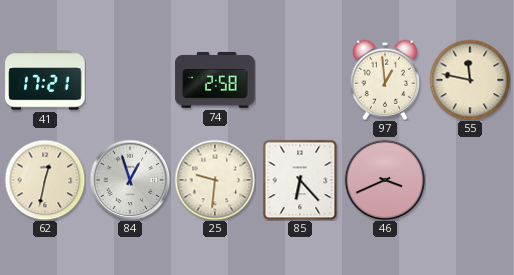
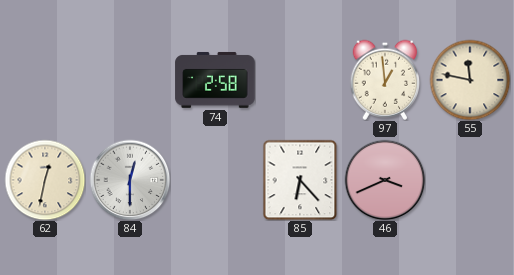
41: 17:21 -> none
84: 12:57 -> 12:30
25: 9:31 -> none
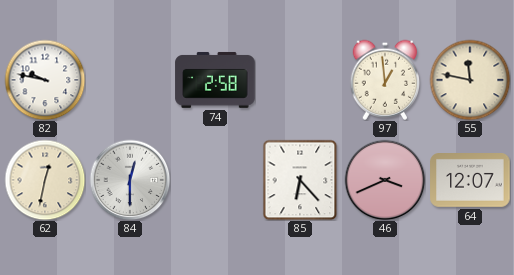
82: none -> 9:47
64: none -> 12:07
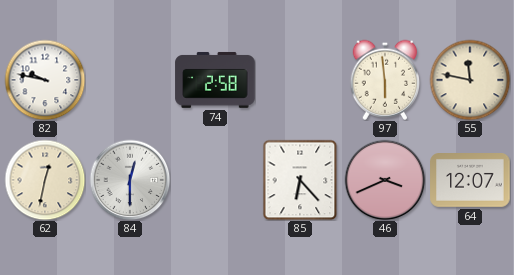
97: 12:59 -> 5:59
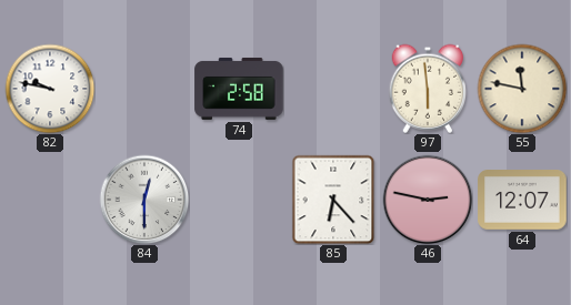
62: 12:32 -> none
46: 3:41 -> 2:47
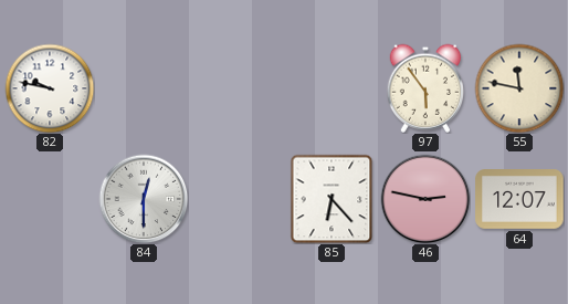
74: 2:58 -> none
97: 5:59 -> 5:54
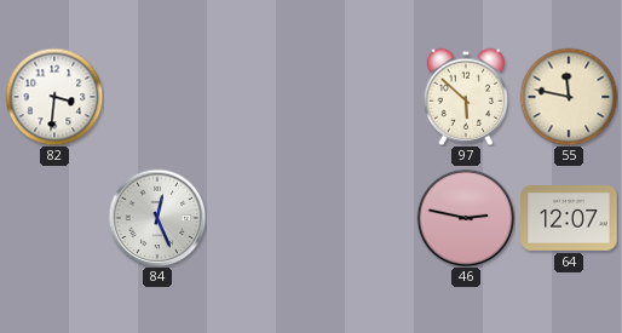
82: 9:47 -> 3:31
97: 5:54 -> 5:52
84: 12:30 -> 12:26
85: 6:23 -> none
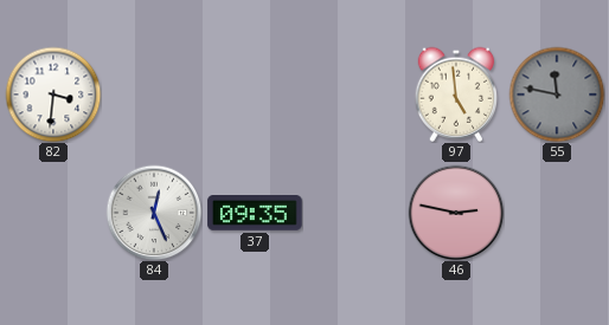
97: 5:52 -> 4:59
55 dial: cream -> grey
37: none -> 09:35
64: 12:07 -> none
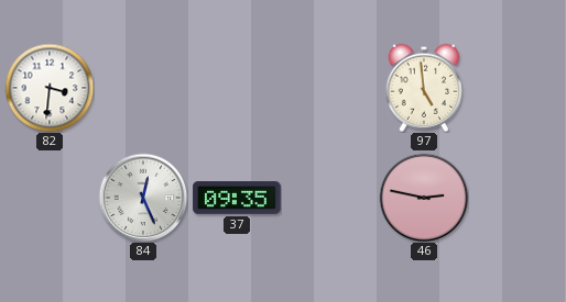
55: 11:47 -> none
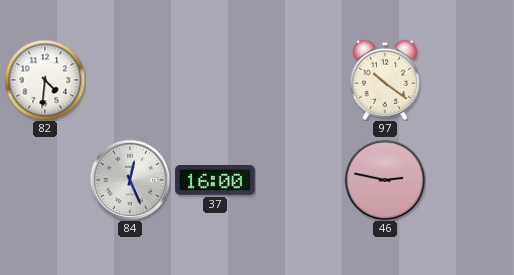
82: 3:31 -> 4:31
97: 4:59 -> 10:21
37: 09:35 -> 16:00
